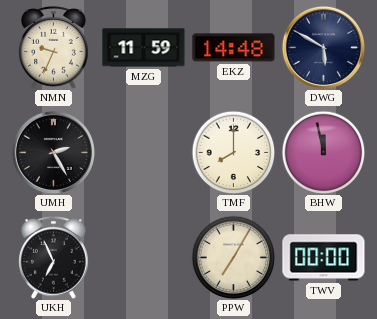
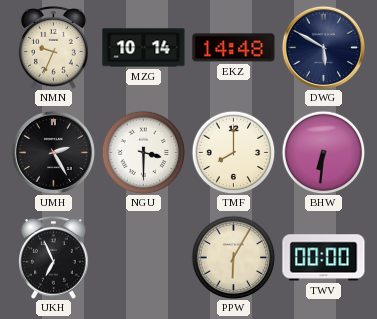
MZG: 11:59 -> 10:14
NGU: none -> 3:30
BHW: 11:58 -> 6:31
PPW: 7:05 -> 6:05
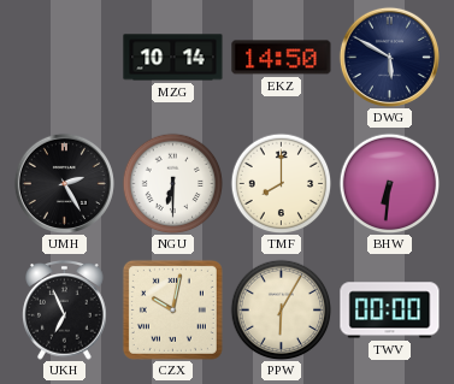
NMN: 9:34 -> none
EKZ: 14:48 -> 14:50
NGU: 3:30 -> 6:30
CZX: none -> 10:02
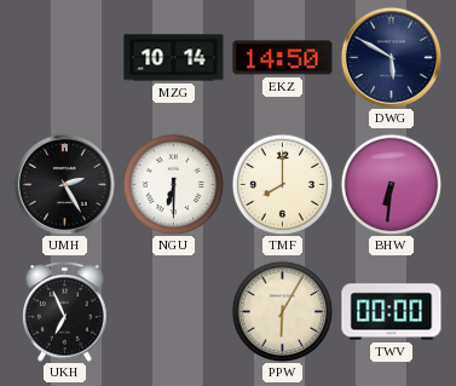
CZX: 10:02 -> none
